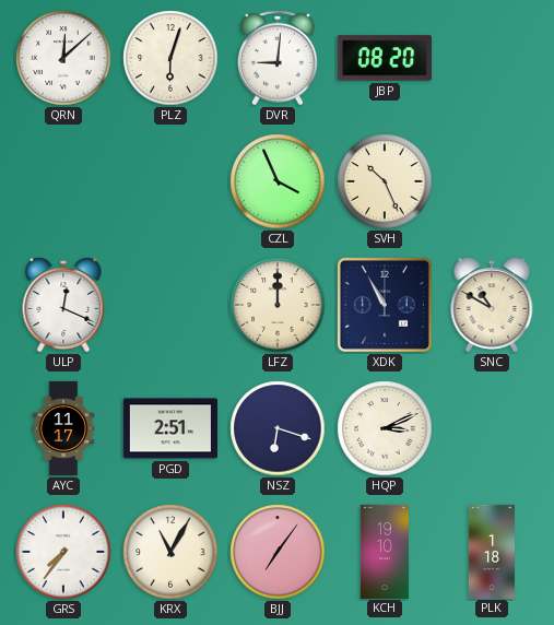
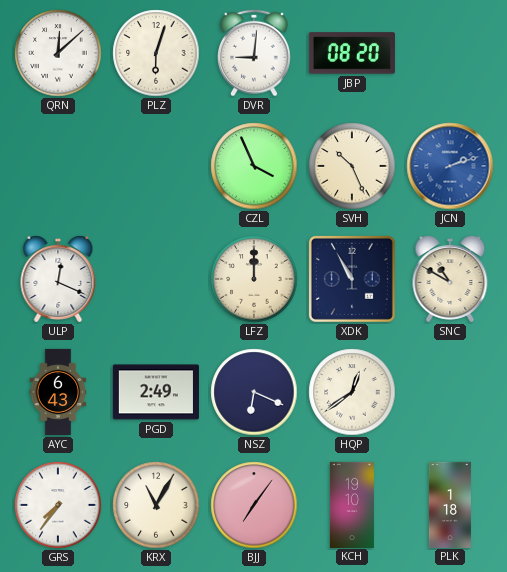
JCN: none -> 2:12
AYC: 11:17 -> 6:43
PGD: 2:51 -> 2:49
NSZ: 6:18 -> 6:19
HQP: 3:11 -> 12:39
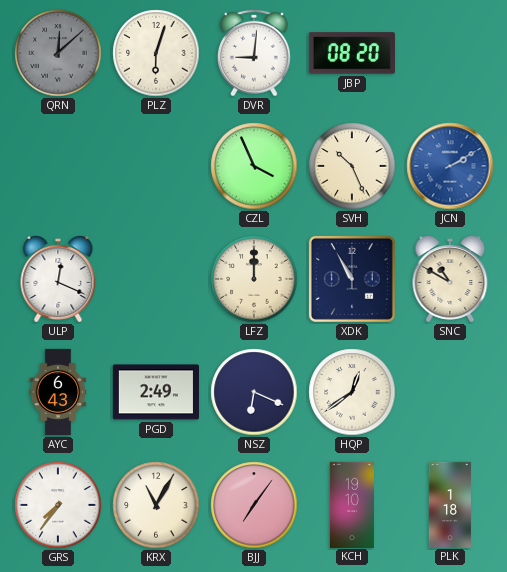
QRN dial: white -> grey
JCN: 2:12 -> 2:10
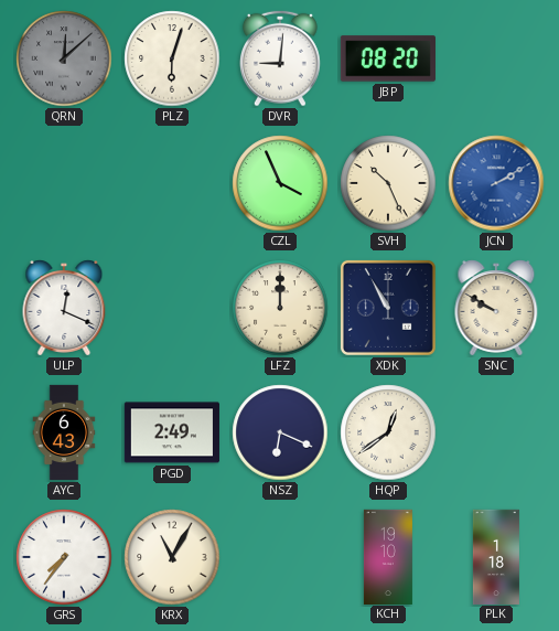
SNC: 10:50 -> 9:50
BJJ: 7:06 -> none
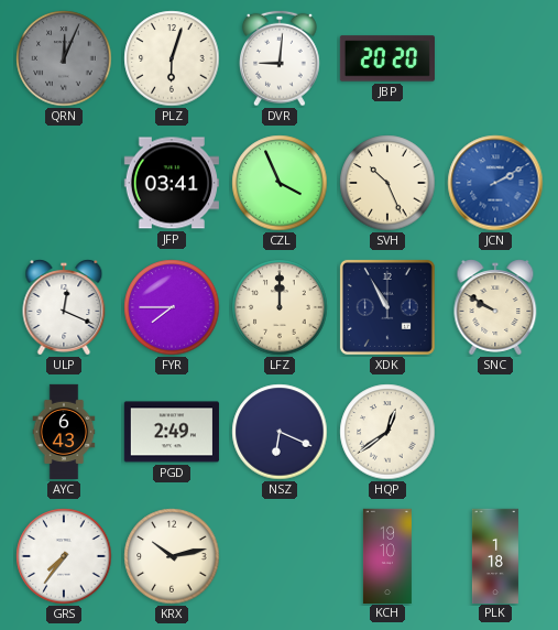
QRN: 12:08 -> 12:04
JBP: 08:20 -> 20:20
JFP: none -> 03:41
FYR: none -> 7:45
KRX: 11:05 -> 10:13
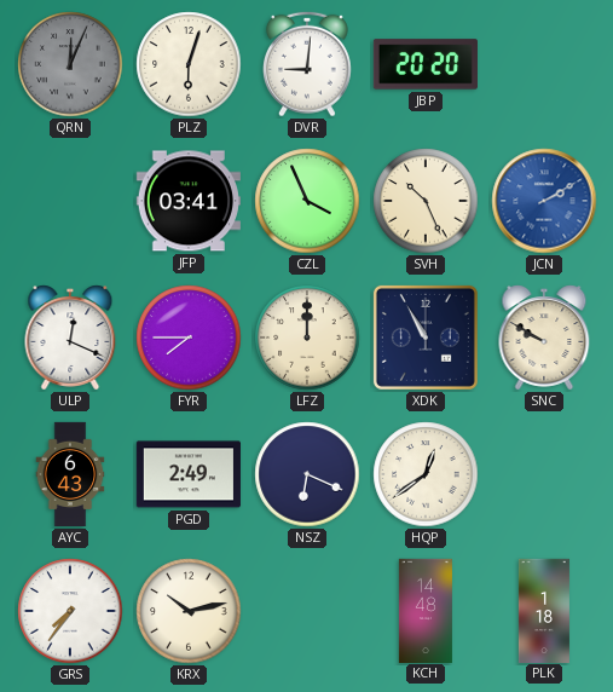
KCH: 19:10 -> 14:48
